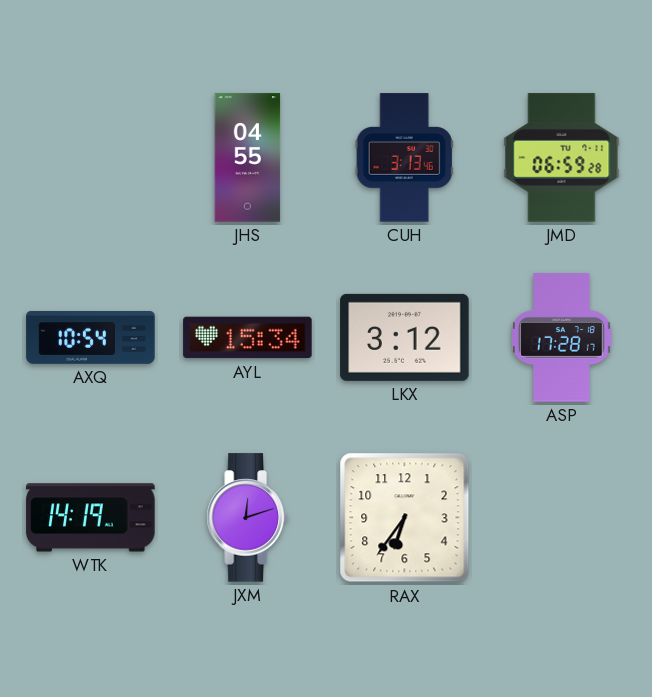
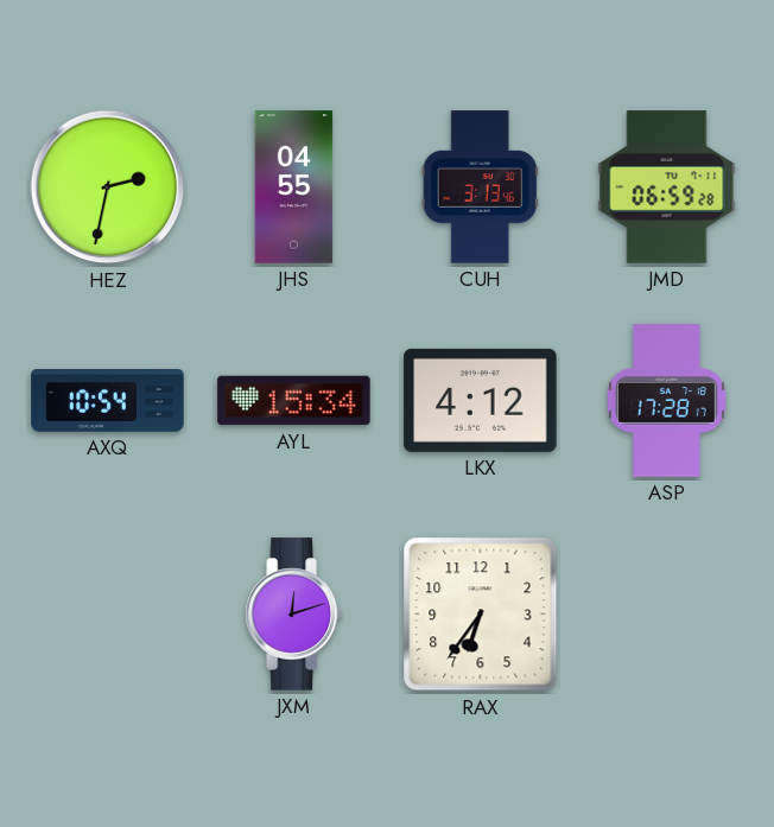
HEZ: none -> 2:32
LKX: 3:12 -> 4:12
WTK: 14:19 -> none
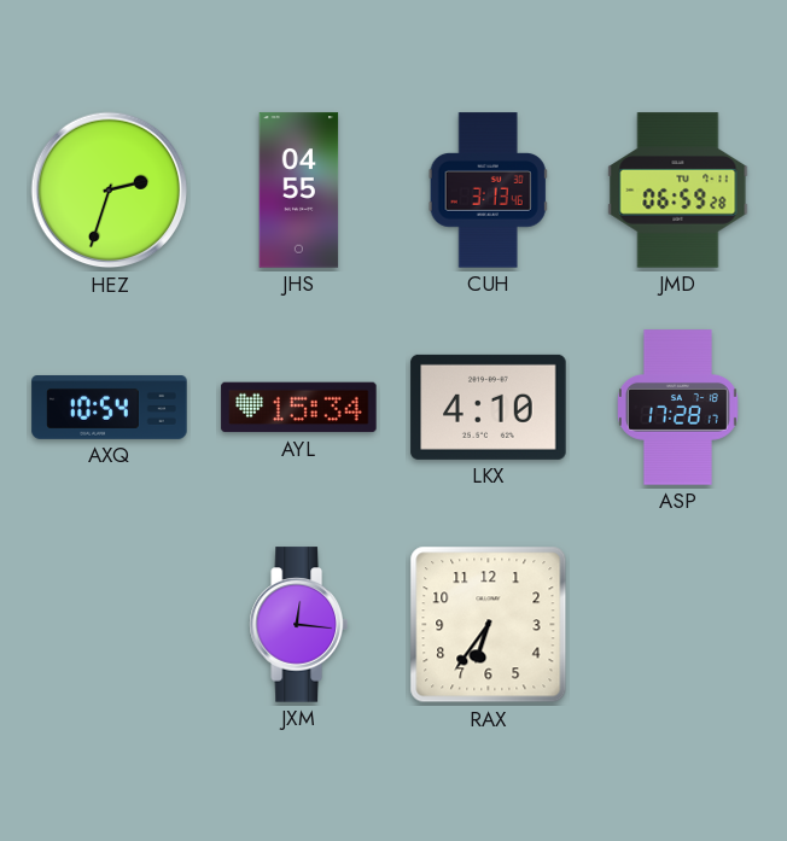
HEZ: 2:32 -> 2:33
LKX: 4:12 -> 4:10
JXM: 12:12 -> 12:16
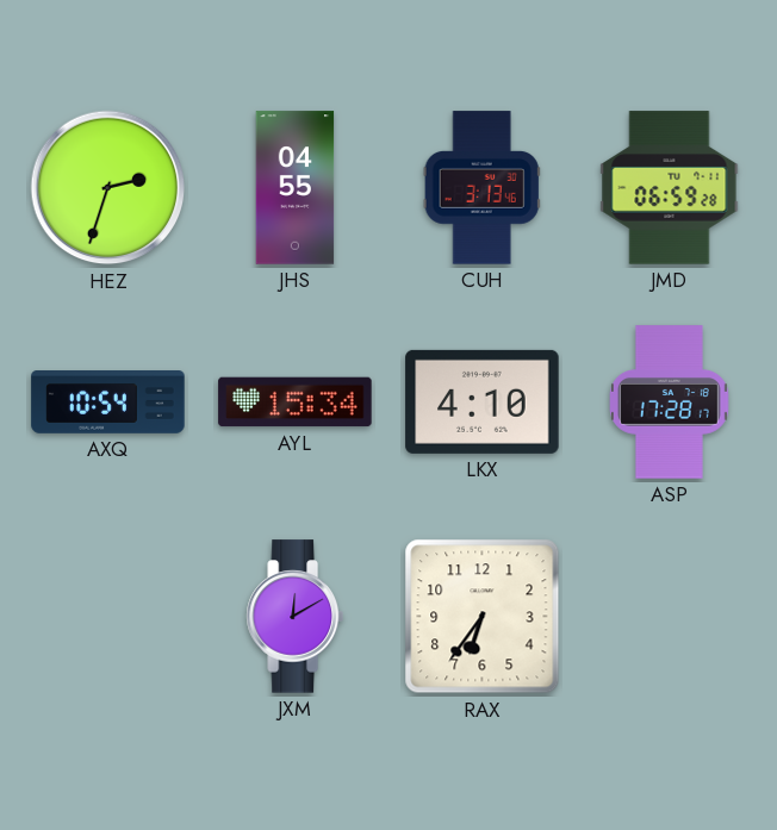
JXM: 12:16 -> 12:10
